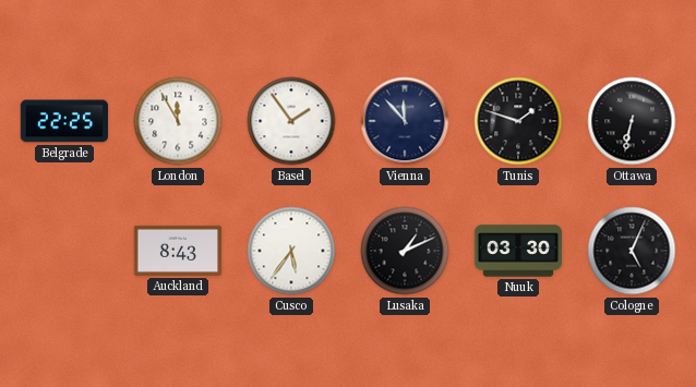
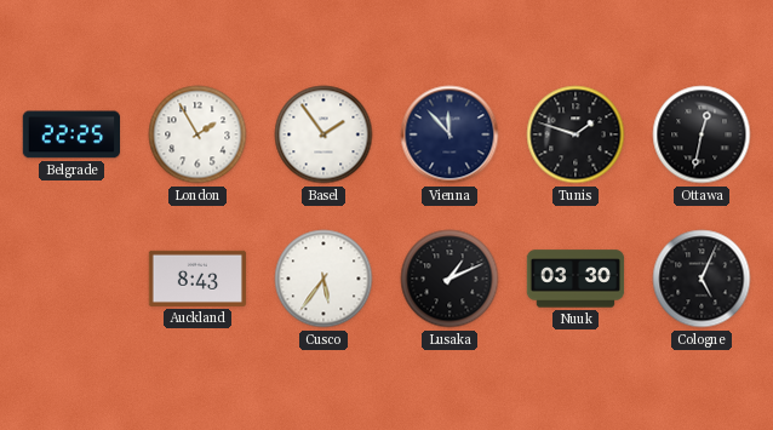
London: 11:55 -> 1:55
Ottawa: 6:32 -> 12:32
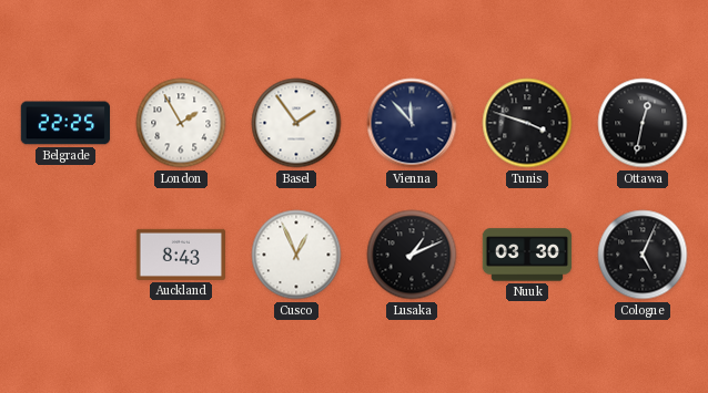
Tunis: 1:48 -> 3:48
Cusco: 5:36 -> 12:56
